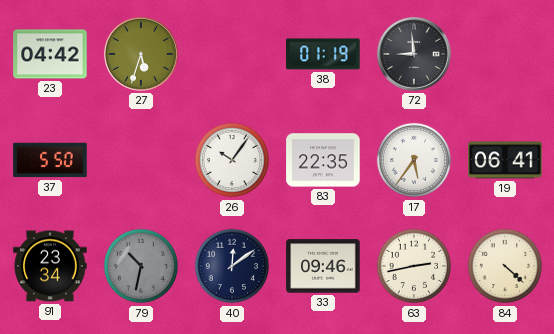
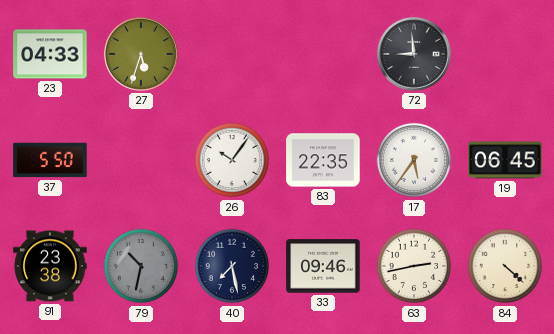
23: 04:42 -> 04:33
38: 01:19 -> none
19: 06:41 -> 06:45
91: 23:34 -> 23:38
40: 12:09 -> 7:28
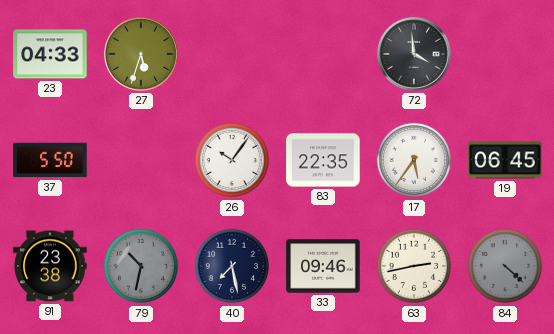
72: 8:59 -> 3:59
84 dial: cream -> grey
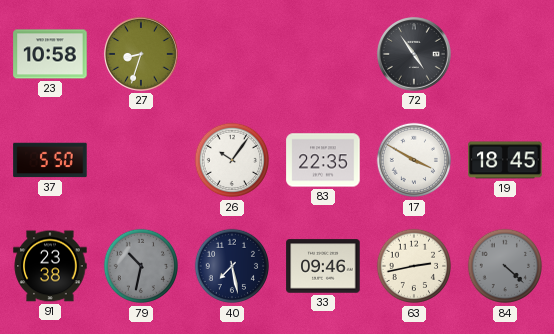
23: 04:33 -> 10:58
27: 5:33 -> 8:33
72: 3:59 -> 4:54
17: 5:36 -> 3:50
19: 06:45 -> 18:45
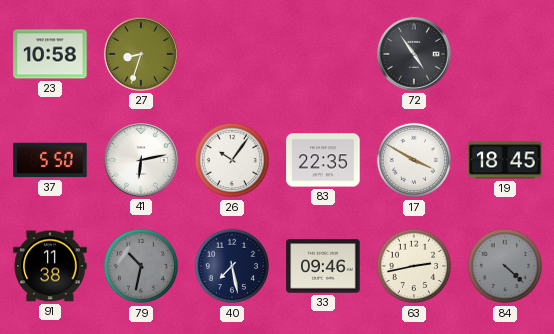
41: none -> 6:13
91: 23:38 -> 11:38
